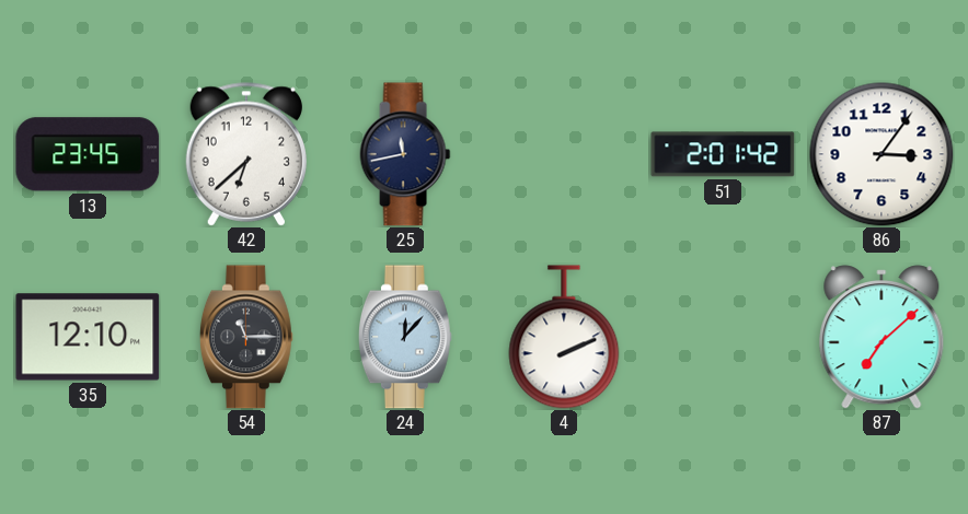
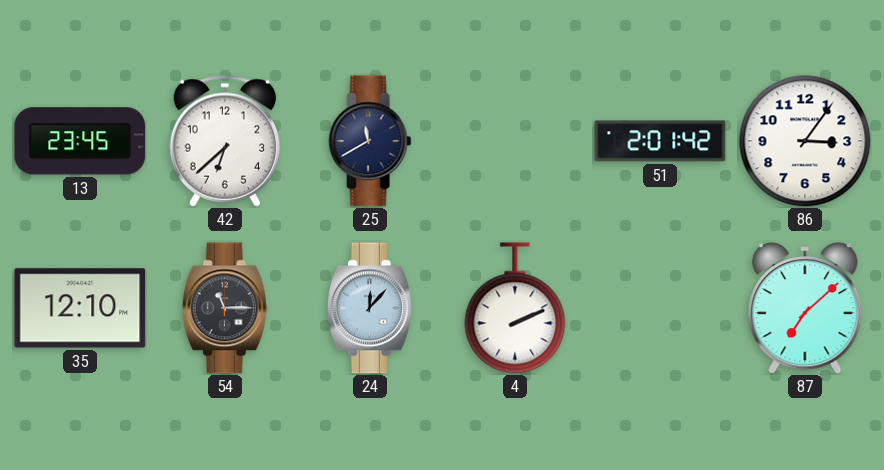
25: 11:43 -> 11:40
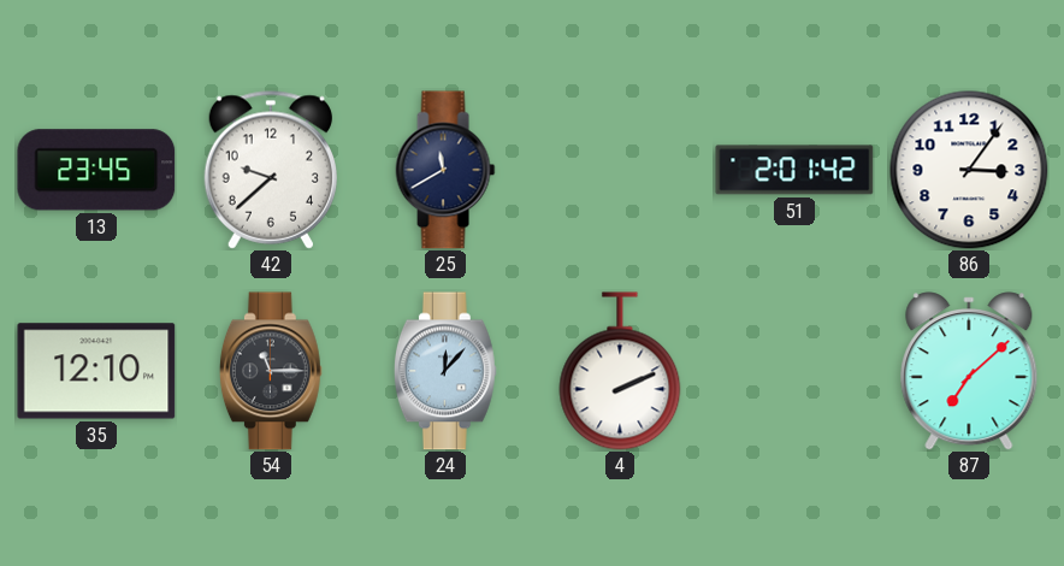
42: 6:38 -> 9:38
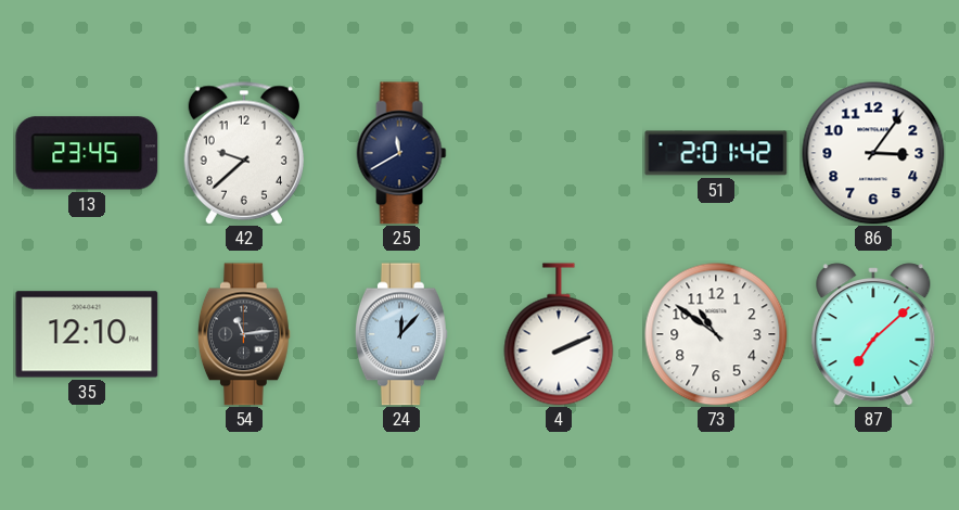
54: 11:15 -> 11:14
73: none -> 10:51
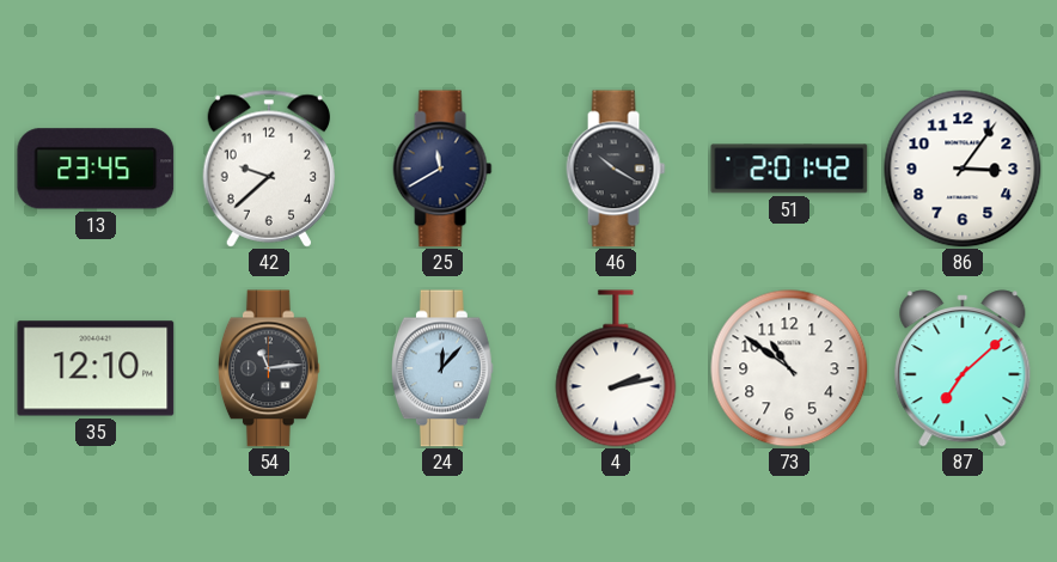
46: none -> 10:20
4: 2:11 -> 2:13
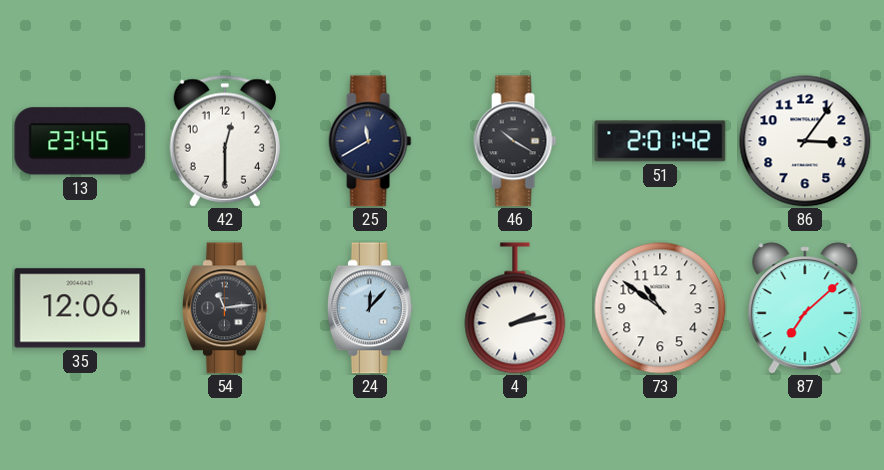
42: 9:38 -> 12:30
35: 12:10 -> 12:06
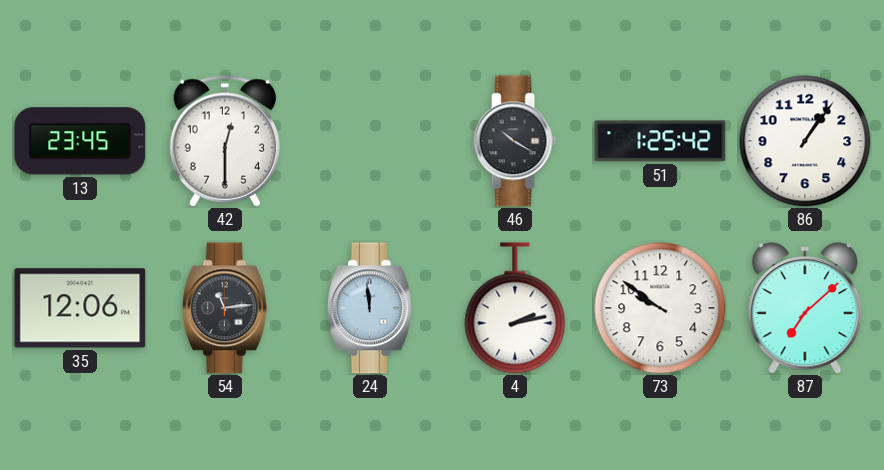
25: 11:40 -> none
51: 2:01 -> 1:25
86: 3:06 -> 1:06
24: 12:07 -> 11:59
73: 10:51 -> 9:51
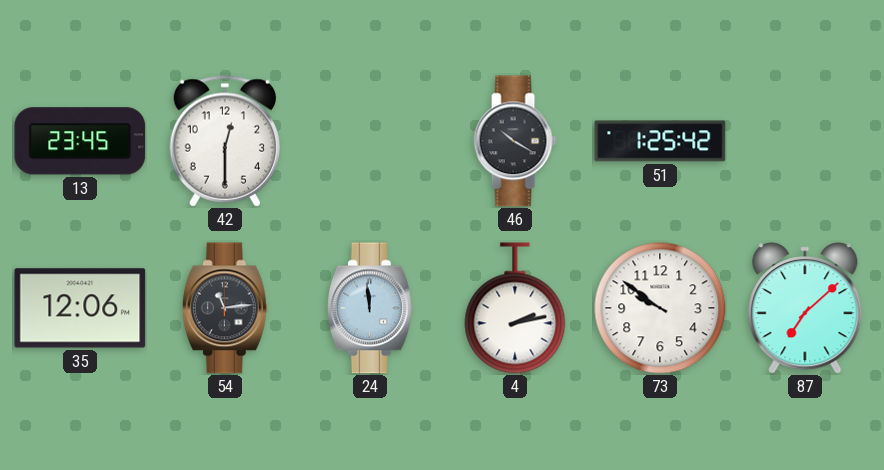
86: 1:06 -> none
